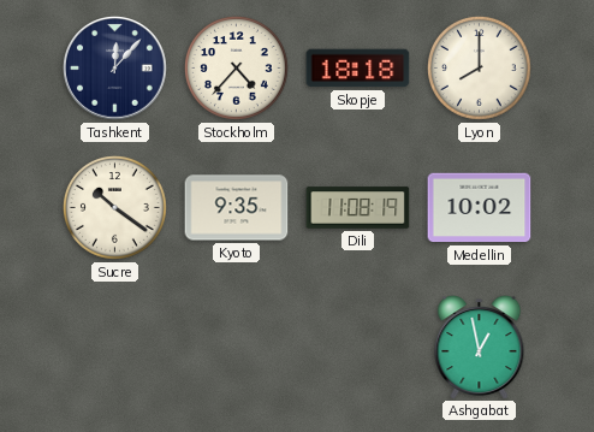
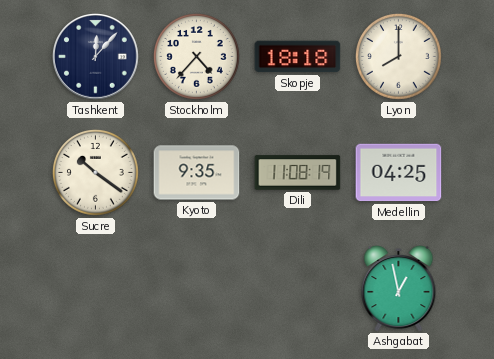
Medellin: 10:02 -> 04:25
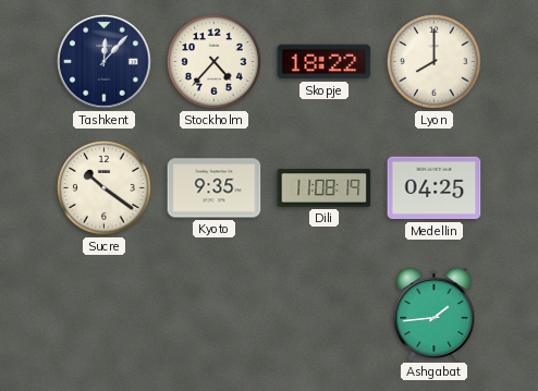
Skopje: 18:18 -> 18:22
Ashgabat: 12:58 -> 1:44
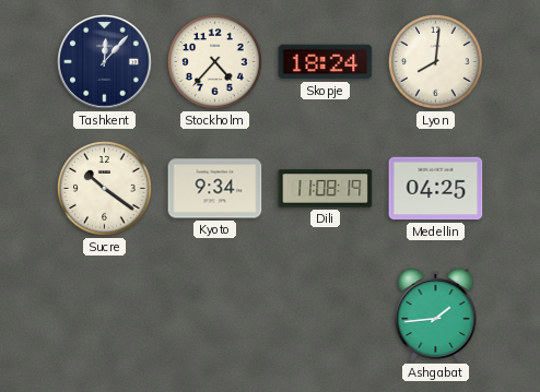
Skopje: 18:22 -> 18:24
Lyon: 8:00 -> 8:01
Kyoto: 9:35 -> 9:34
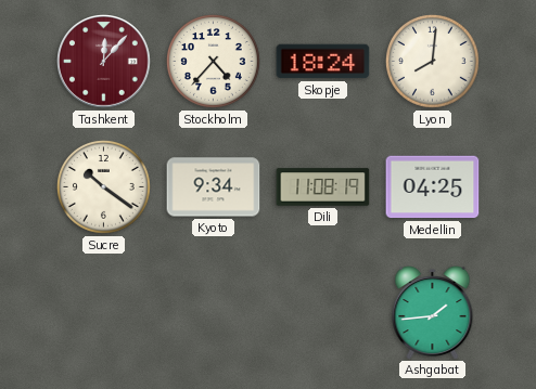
Tashkent dial: navy -> burgundy
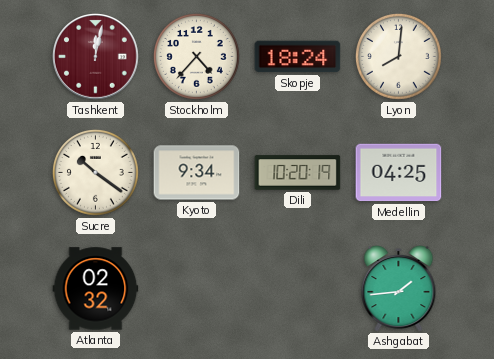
Tashkent: 12:07 -> 12:02
Dili: 11:08 -> 10:20
Atlanta: none -> 02:32
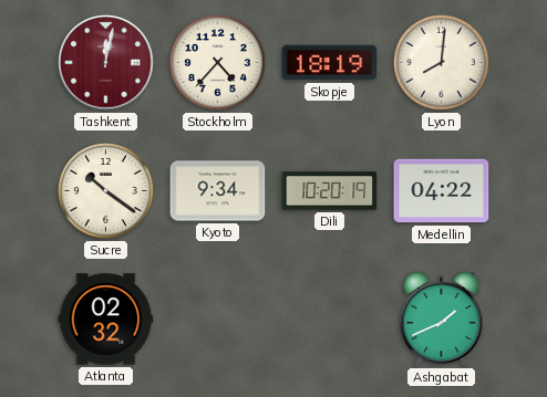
Skopje: 18:24 -> 18:19
Medellin: 04:25 -> 04:22
Ashgabat: 1:44 -> 1:41
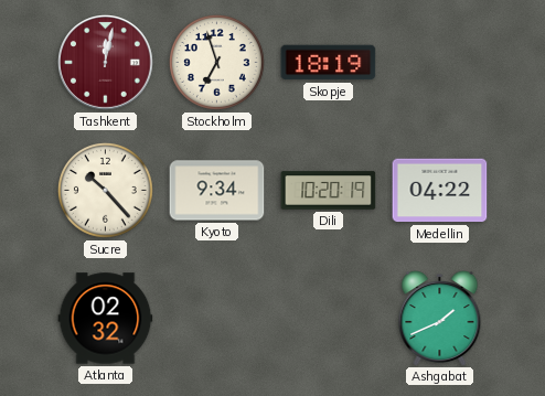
Stockholm: 4:37 -> 6:57
Lyon: 8:01 -> none
Sucre: 10:21 -> 10:23
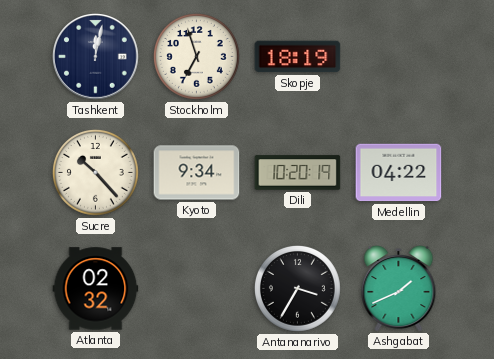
Tashkent dial: burgundy -> navy
Antananarivo: none -> 3:35
